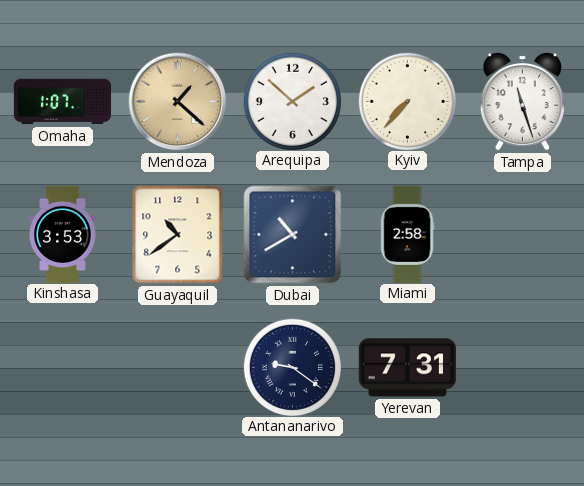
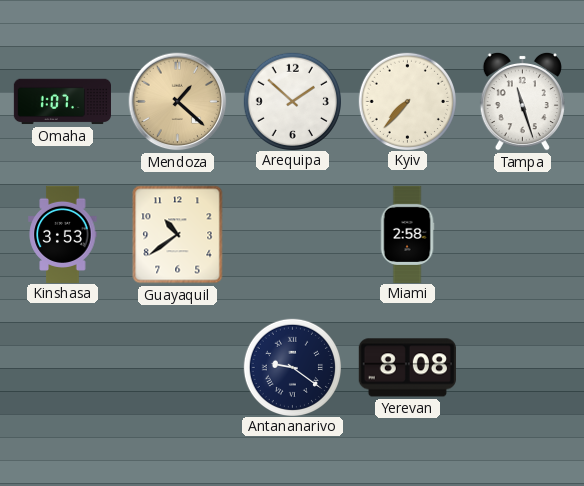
Dubai: 10:40 -> none
Yerevan: 7:31 -> 8:08
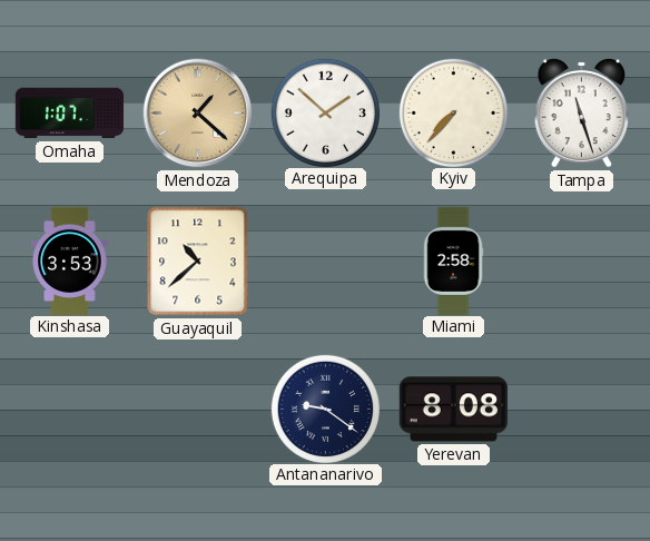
Guayaquil: 10:39 -> 10:38
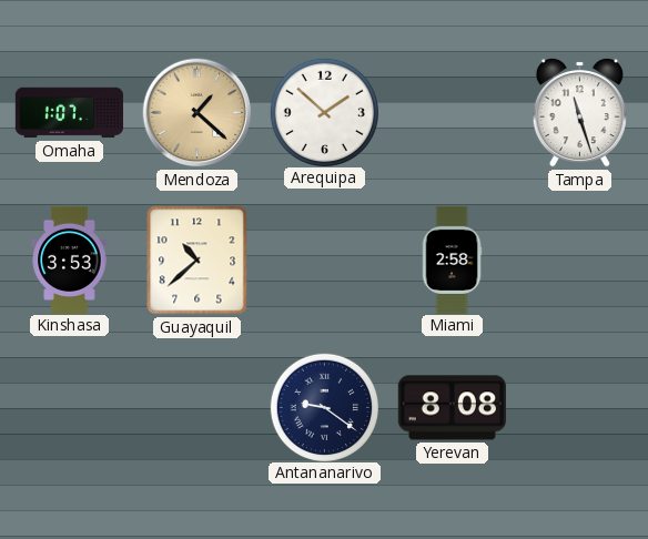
Kyiv: 7:37 -> none
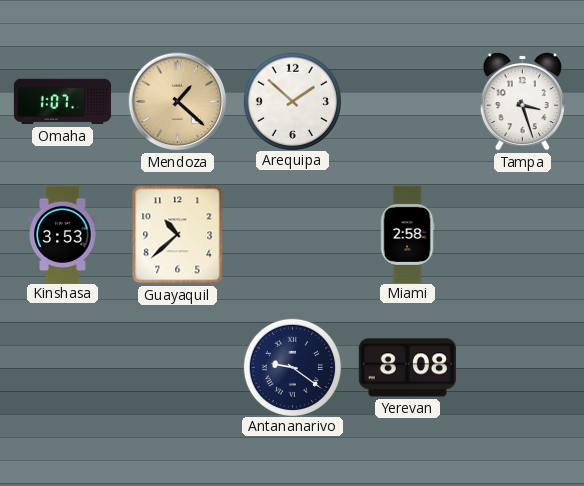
Tampa: 11:27 -> 3:27
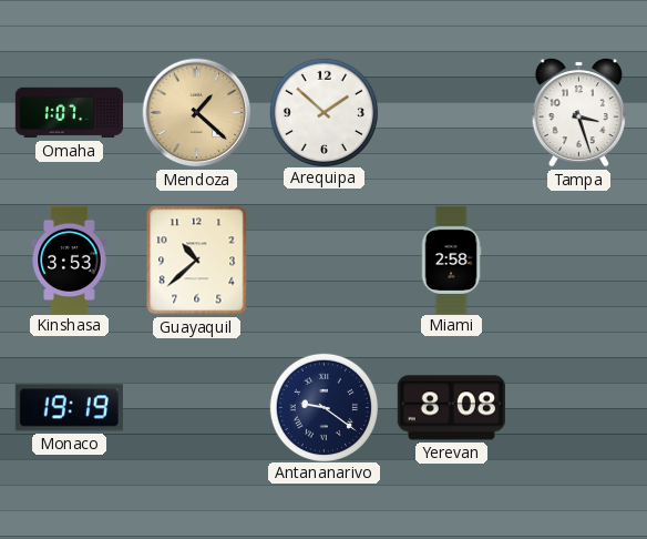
Monaco: none -> 19:19
